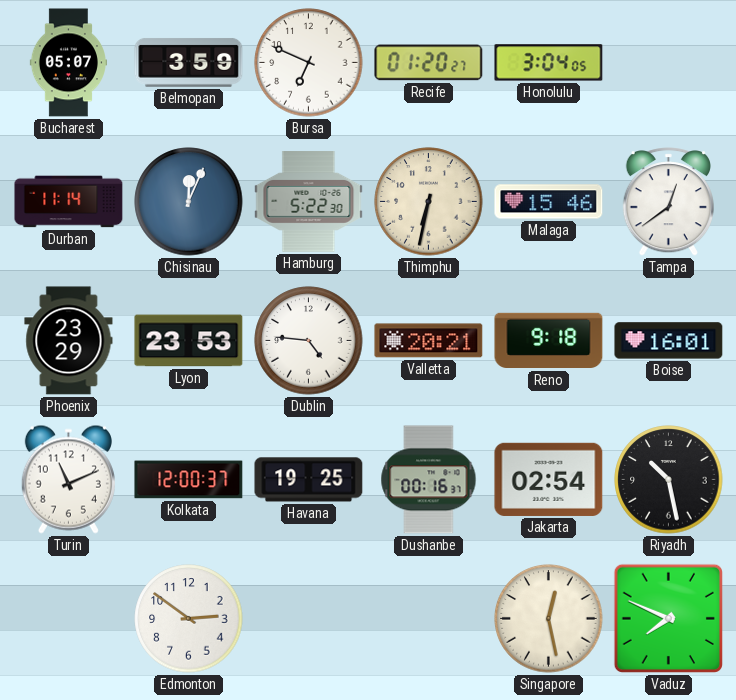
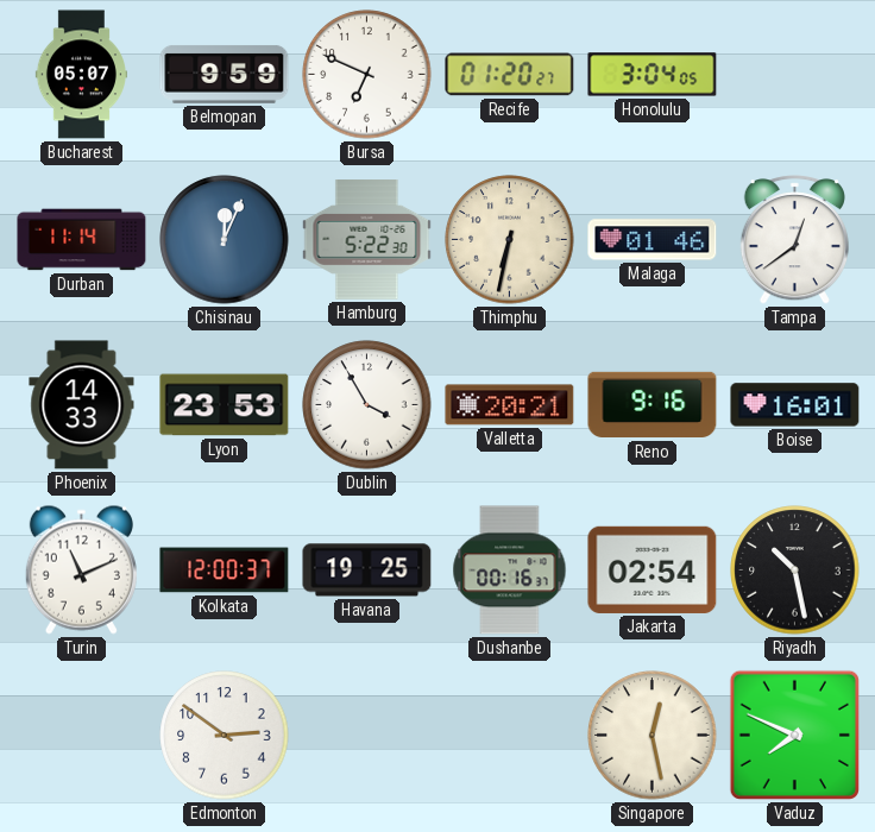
Belmopan: 3:59 -> 9:59
Malaga: 15:46 -> 01:46
Phoenix: 23:29 -> 14:33
Dublin: 4:46 -> 3:55
Reno: 9:18 -> 9:16
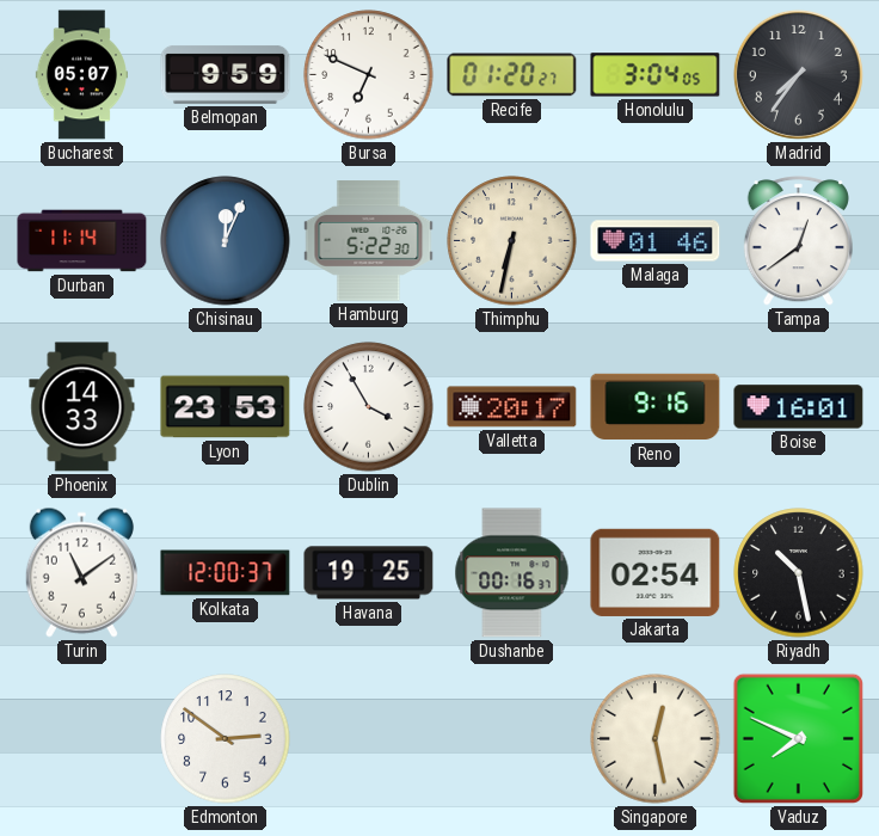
Madrid: none -> 7:36
Valletta: 20:21 -> 20:17
Turin: 11:11 -> 11:09
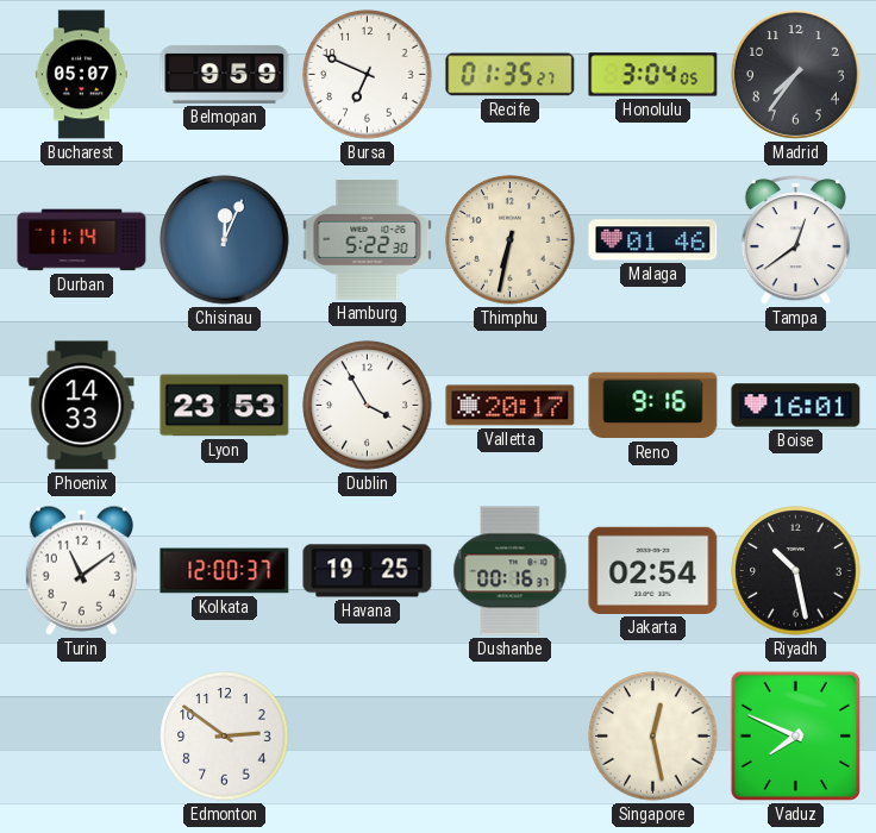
Recife: 01:20 -> 01:35
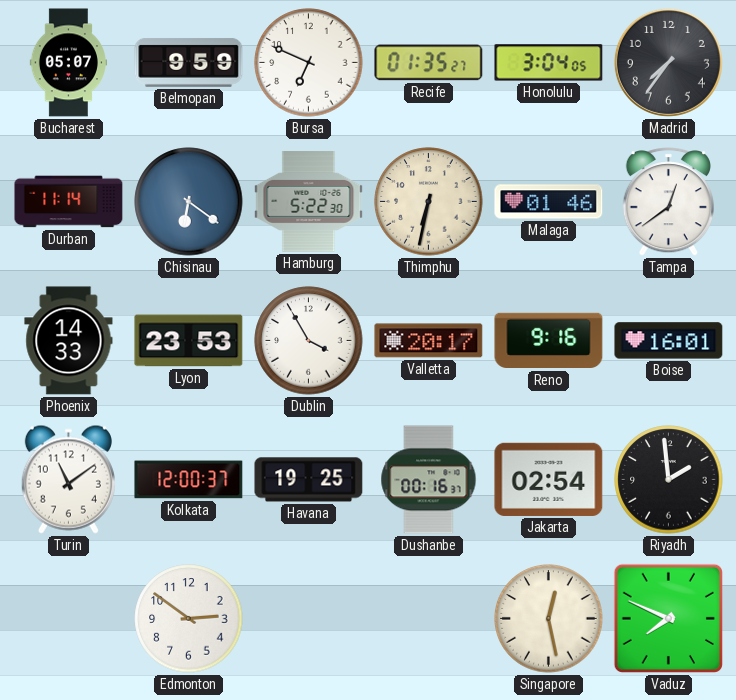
Chisinau: 12:04 -> 6:21
Riyadh: 10:28 -> 1:59
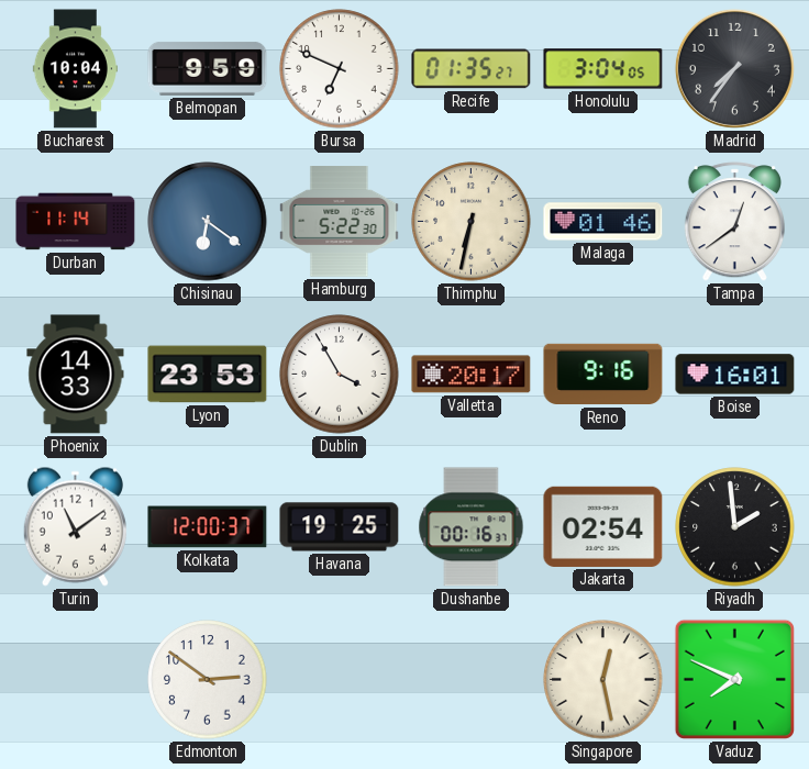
Bucharest: 05:07 -> 10:04
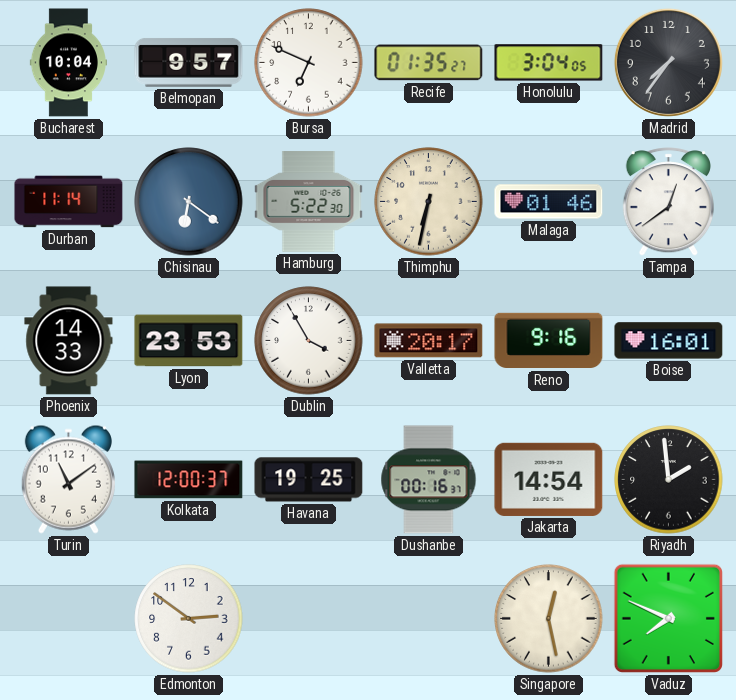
Belmopan: 9:59 -> 9:57
Jakarta: 02:54 -> 14:54
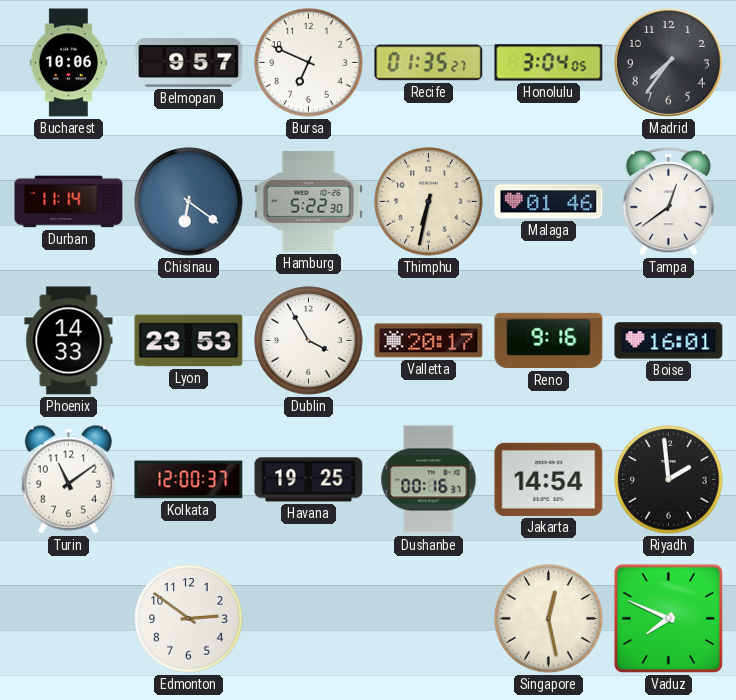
Bucharest: 10:04 -> 10:06
